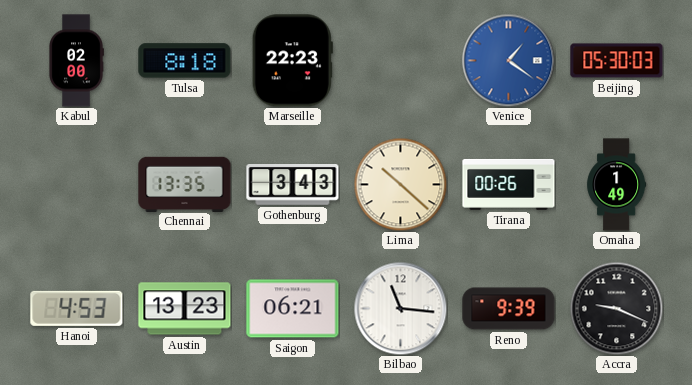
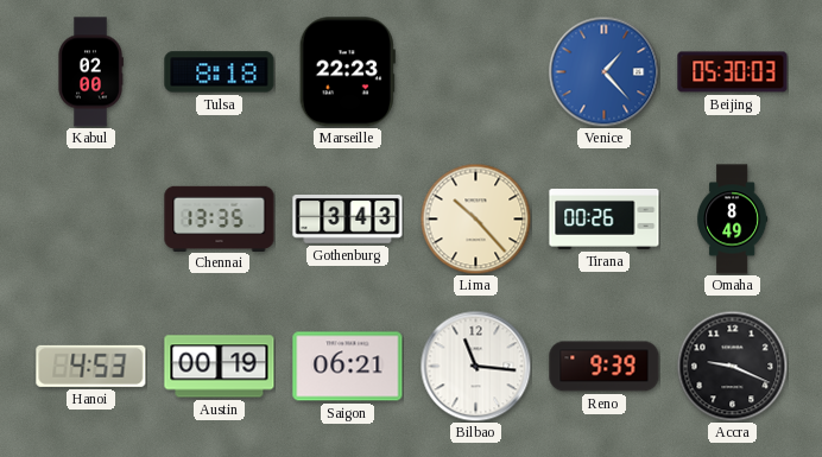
Venice: 1:21 -> 1:23
Lima: 10:22 -> 10:23
Omaha: 1:49 -> 8:49
Austin: 13:23 -> 00:19
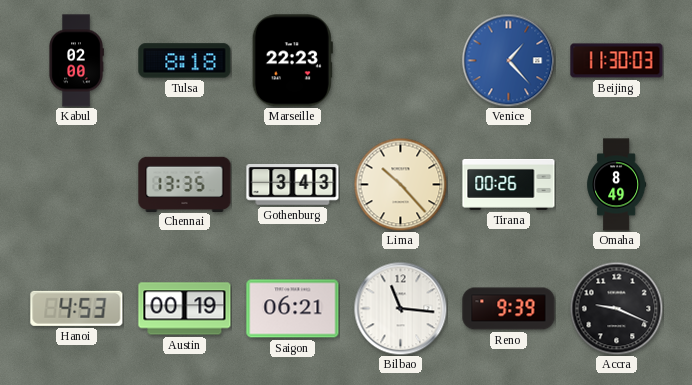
Beijing: 05:30 -> 11:30
